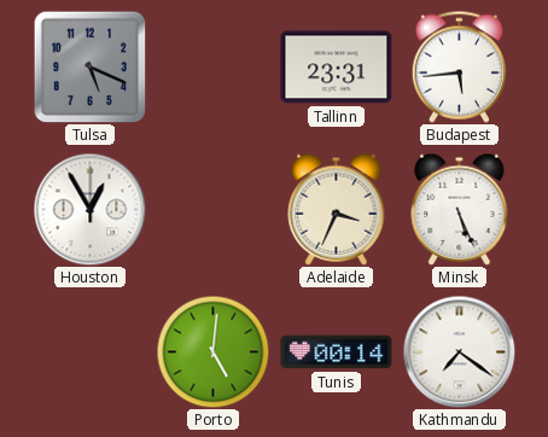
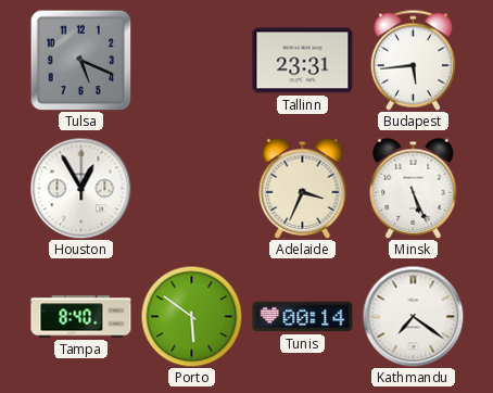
Tampa: none -> 8:40
Porto: 5:01 -> 5:51
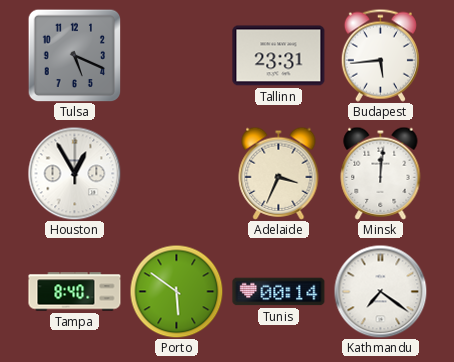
Minsk: 5:26 -> 12:01
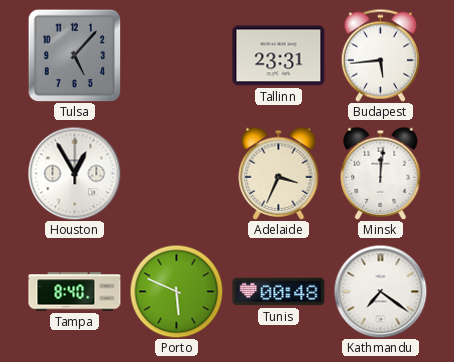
Tulsa: 5:19 -> 5:07
Porto: 5:51 -> 5:49
Tunis: 00:14 -> 00:48
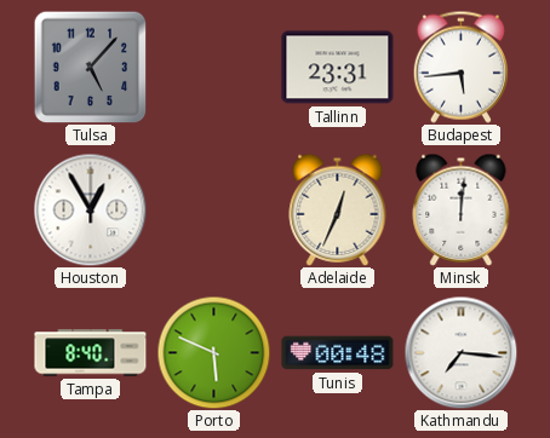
Adelaide: 3:34 -> 12:34
Kathmandu: 7:21 -> 7:16
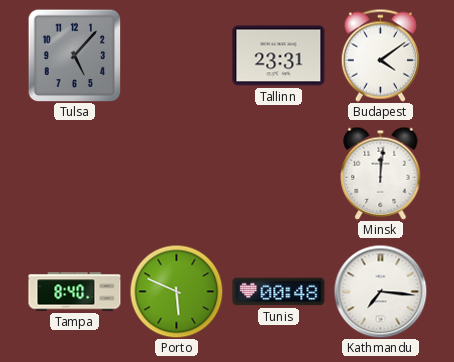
Budapest: 5:44 -> 4:09
Houston: 12:55 -> none
Adelaide: 12:34 -> none
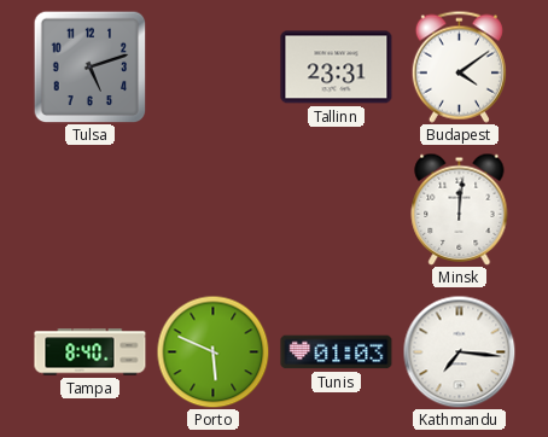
Tulsa: 5:07 -> 5:12
Tunis: 00:48 -> 01:03
